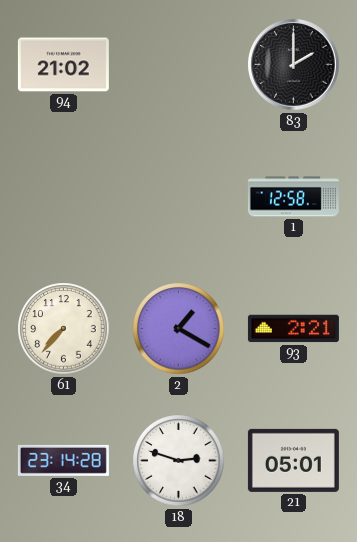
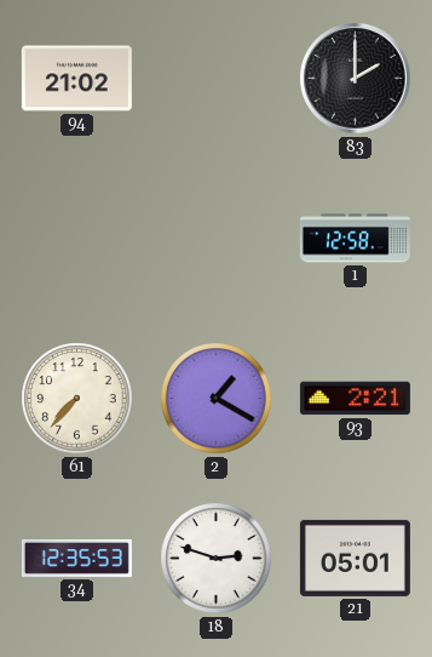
34: 23:14 -> 12:35
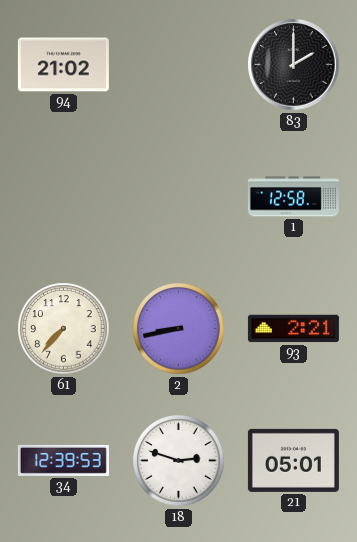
2: 1:20 -> 8:43
34: 12:35 -> 12:39
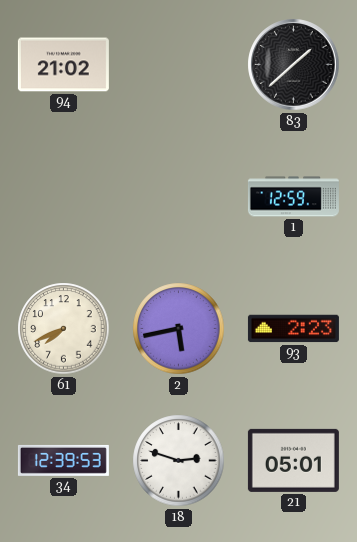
83: 2:00 -> 1:38
1: 12:58 -> 12:59
61: 7:37 -> 7:41
2: 8:43 -> 5:43
93: 2:21 -> 2:23
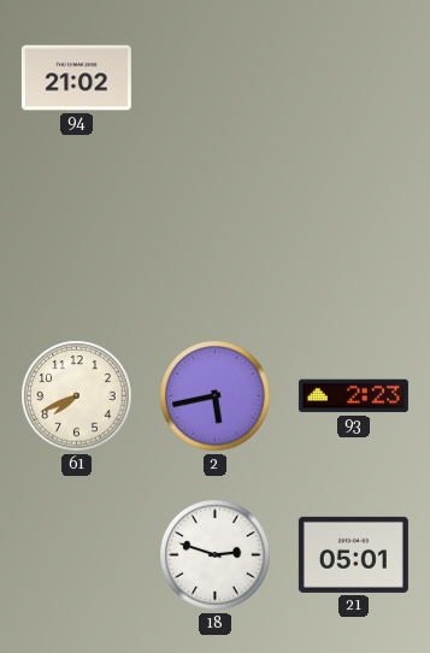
83: 1:38 -> none
1: 12:59 -> none
34: 12:39 -> none
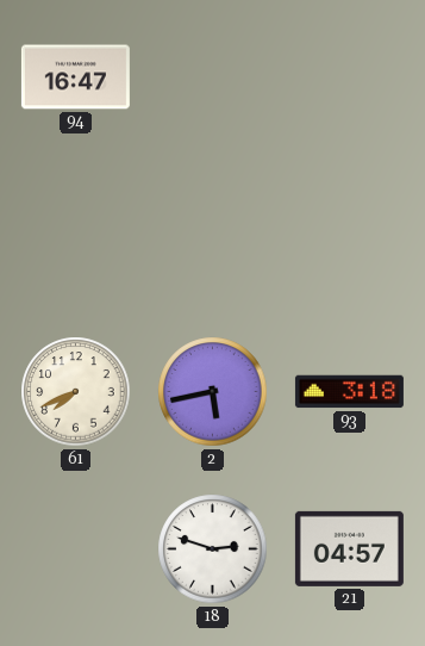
94: 21:02 -> 16:47
93: 2:23 -> 3:18
21: 05:01 -> 04:57
